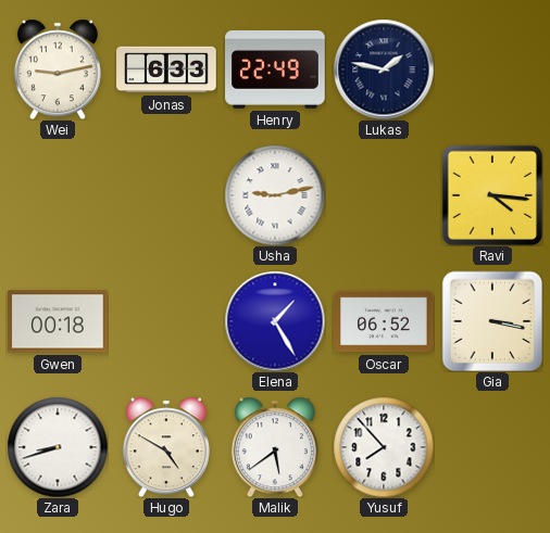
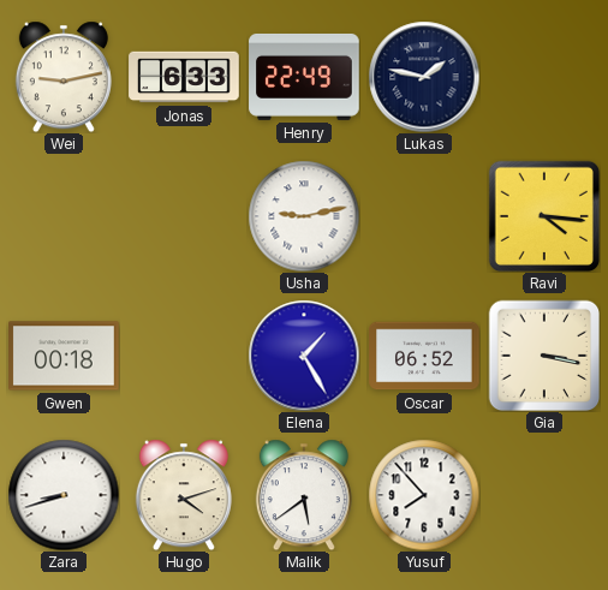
Hugo: 4:50 -> 4:12
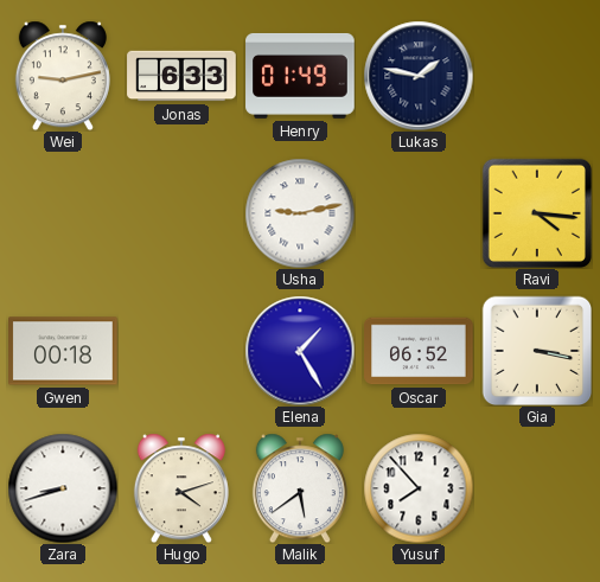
Henry: 22:49 -> 01:49
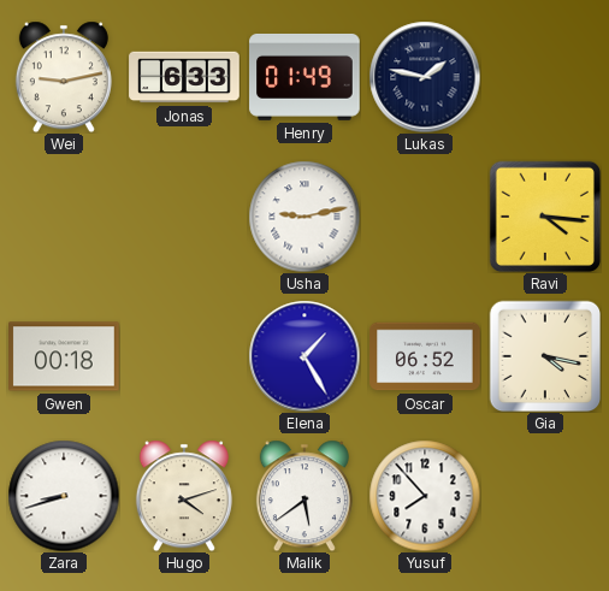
Gia: 3:17 -> 4:17
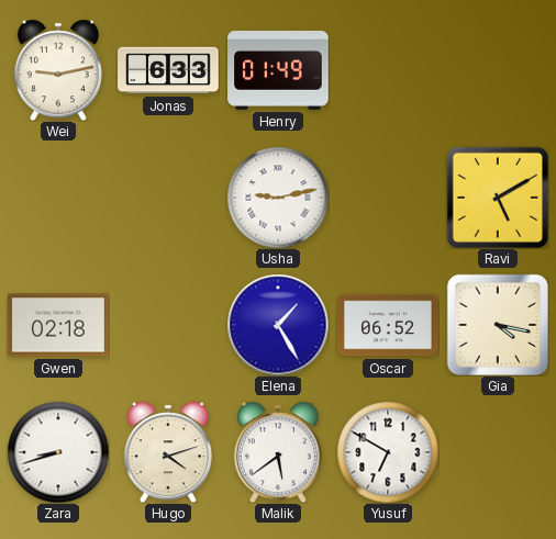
Lukas: 1:47 -> none
Ravi: 4:16 -> 5:10
Gwen: 00:18 -> 02:18
Yusuf: 7:53 -> 6:50
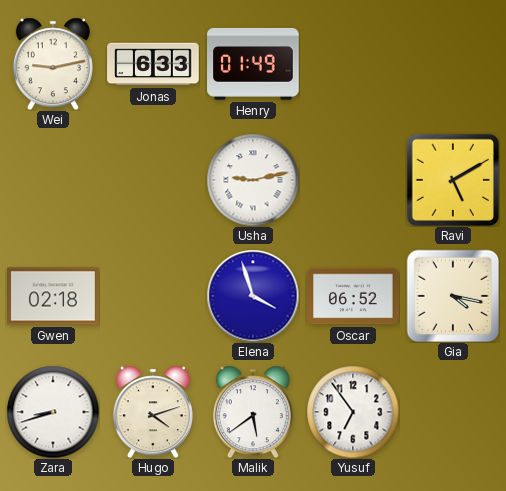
Elena: 1:25 -> 3:57
Yusuf: 6:50 -> 6:54
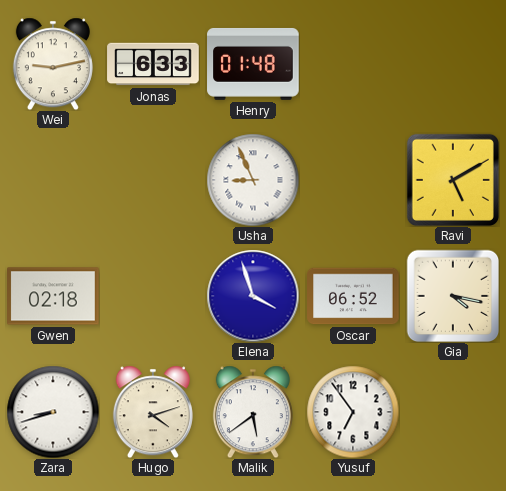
Henry: 01:49 -> 01:48
Usha: 9:13 -> 8:56
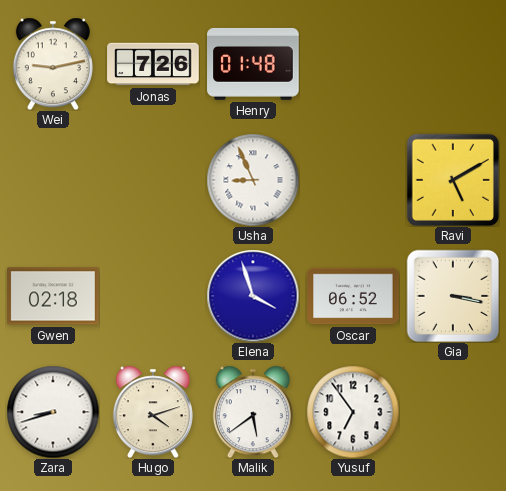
Jonas: 6:33 -> 7:26
Gia: 4:17 -> 3:17
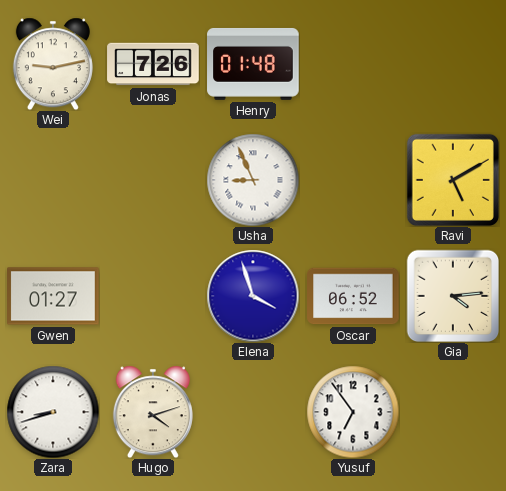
Gwen: 02:18 -> 01:27
Gia: 3:17 -> 4:14
Malik: 5:39 -> none
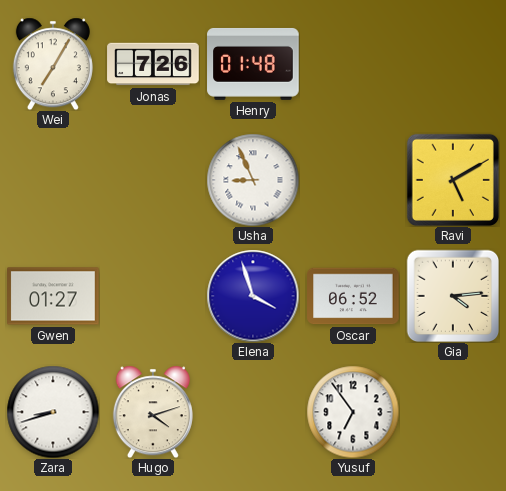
Wei: 9:13 -> 7:05
